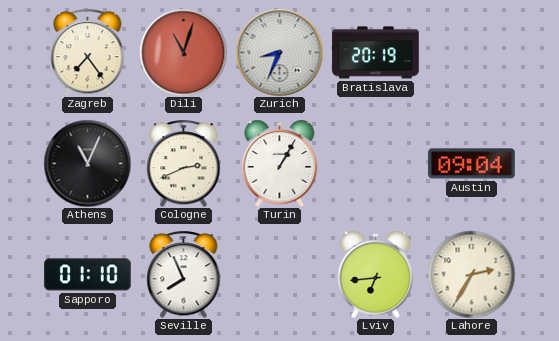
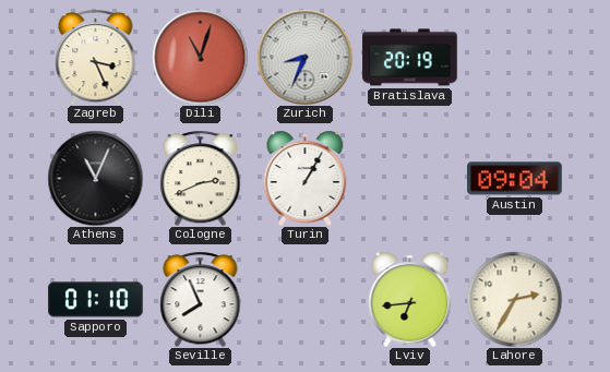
Zagreb: 7:24 -> 3:26
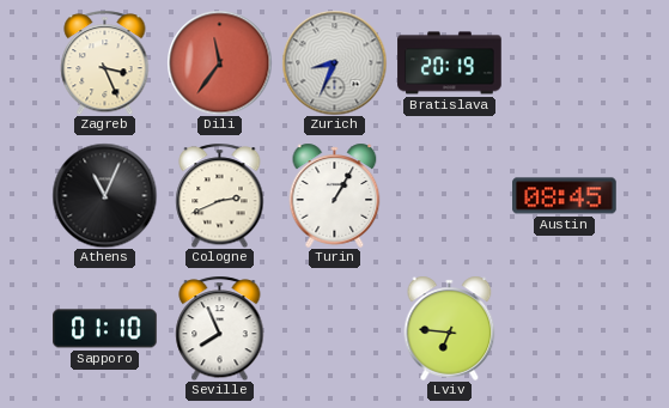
Dili: 11:03 -> 11:36
Austin: 09:04 -> 08:45
Lviv: 6:44 -> 6:46
Lahore: 2:35 -> none
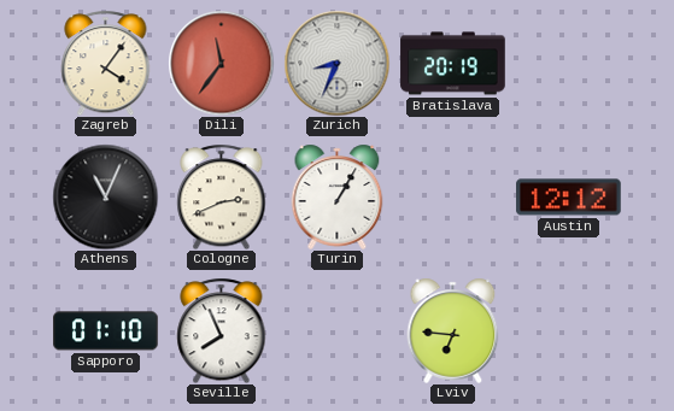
Zagreb: 3:26 -> 4:06
Austin: 08:45 -> 12:12
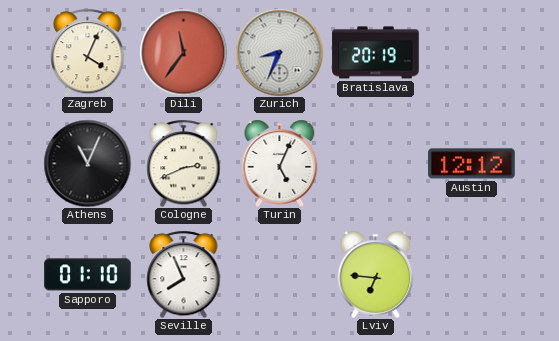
Zagreb: 4:06 -> 4:04
Turin: 1:05 -> 5:04
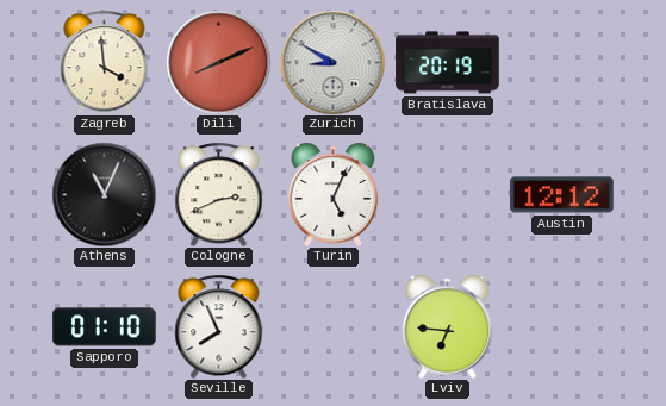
Zagreb: 4:04 -> 3:59
Dili: 11:36 -> 8:11
Zurich: 8:34 -> 8:50
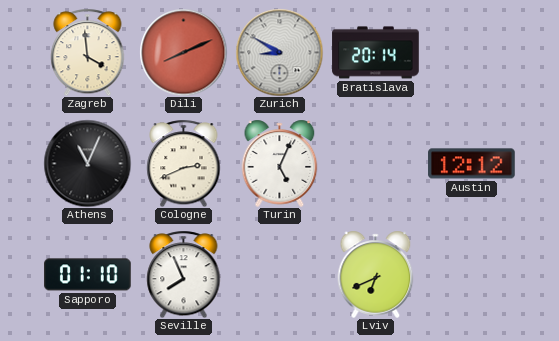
Bratislava: 20:19 -> 20:14
Lviv: 6:46 -> 6:41
